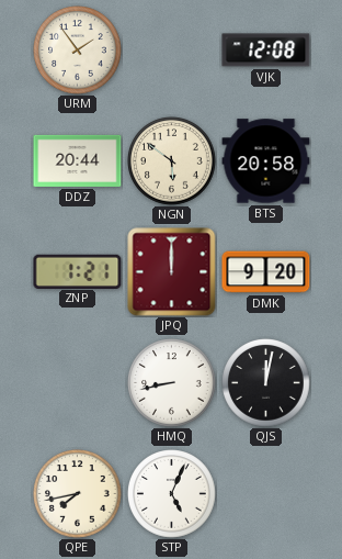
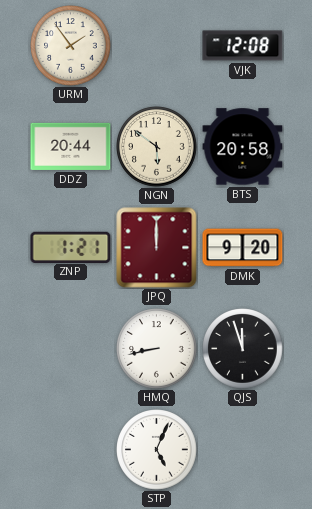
QJS: 12:02 -> 11:57
QPE: 7:43 -> none
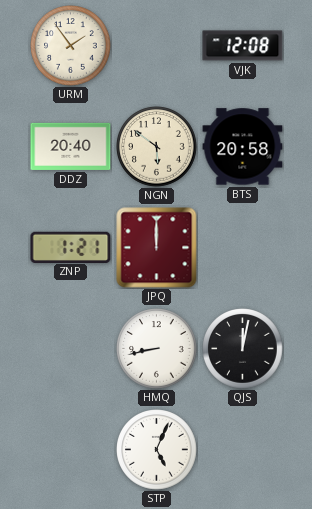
DDZ: 20:44 -> 20:40
DMK: 9:20 -> none
QJS: 11:57 -> 12:02
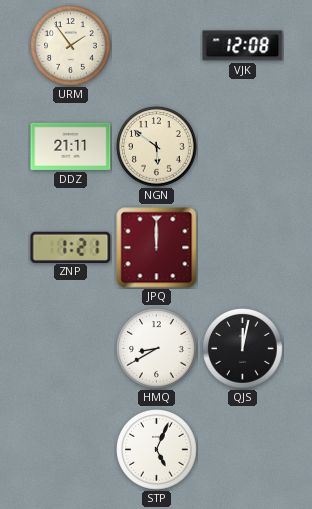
DDZ: 20:40 -> 21:11
BTS: 20:58 -> none
HMQ: 8:43 -> 8:40
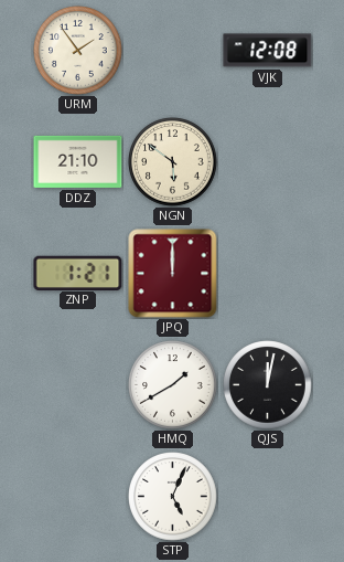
DDZ: 21:11 -> 21:10
HMQ: 8:40 -> 1:40
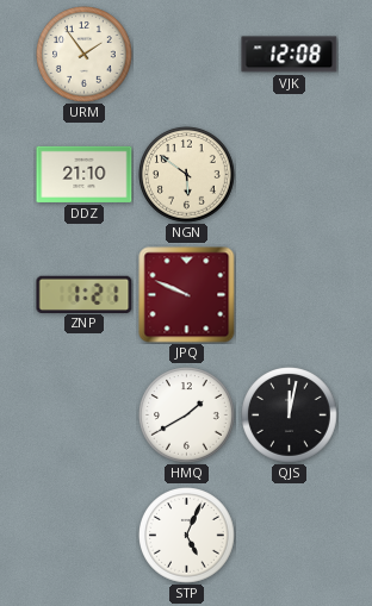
JPQ: 12:00 -> 9:49
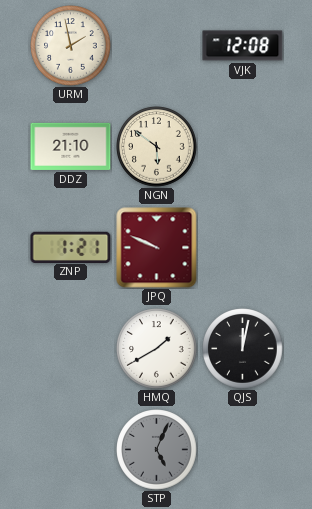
URM: 1:54 -> 1:58
STP dial: white -> grey
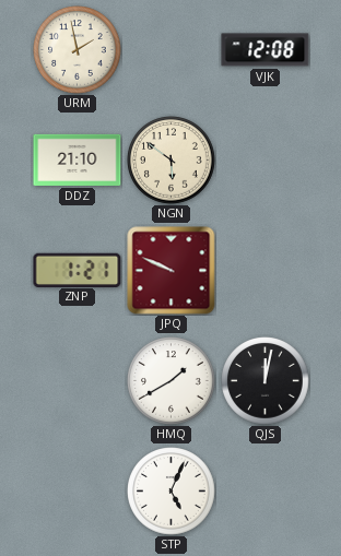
STP dial: grey -> white
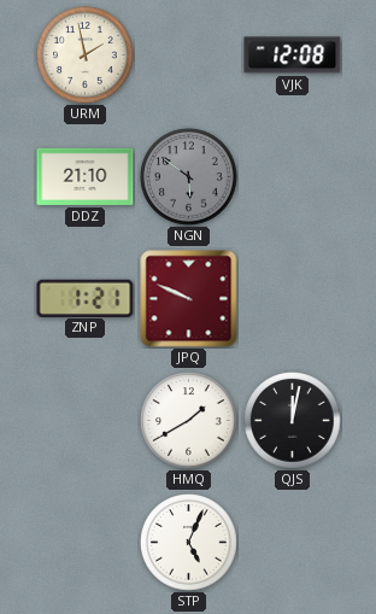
NGN dial: cream -> grey
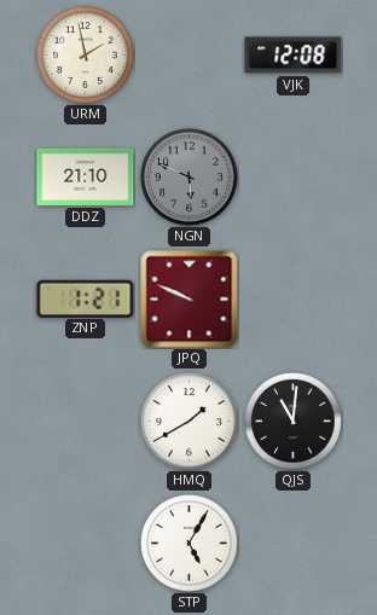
NGN: 5:51 -> 5:49
QJS: 12:02 -> 11:01
STP: 5:04 -> 5:05
